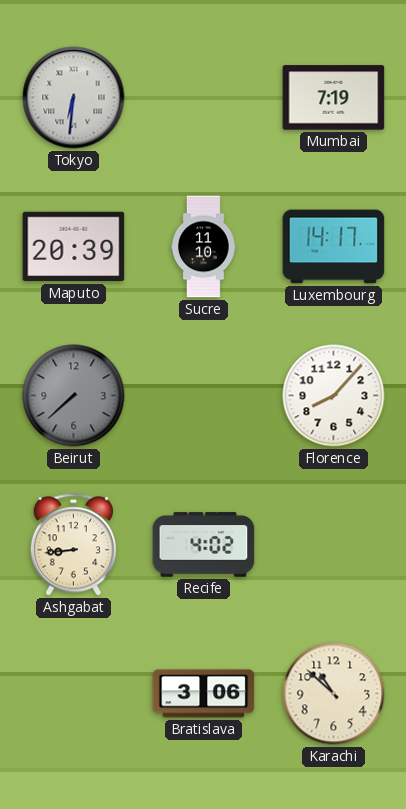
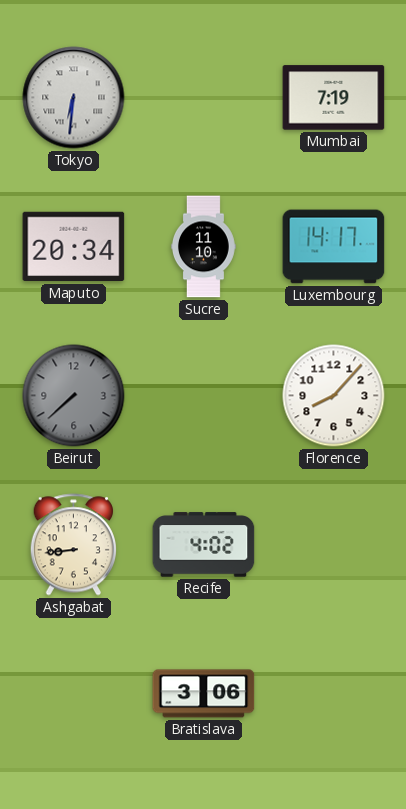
Maputo: 20:39 -> 20:34
Karachi: 10:52 -> none
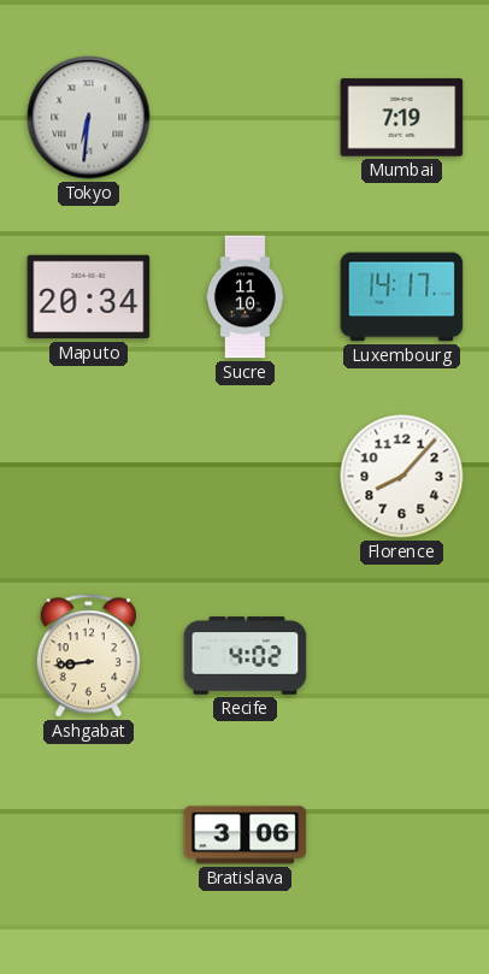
Beirut: 7:38 -> none
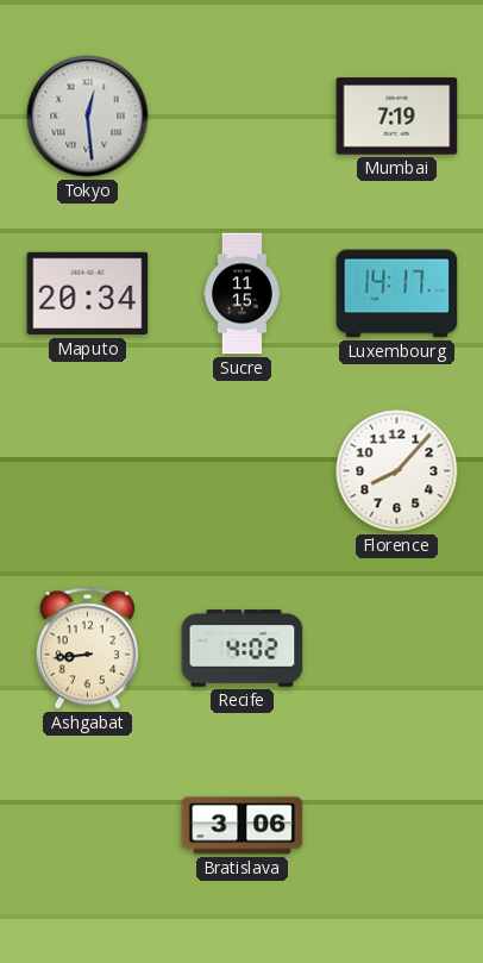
Tokyo: 6:31 -> 12:29
Sucre: 11:10 -> 11:15
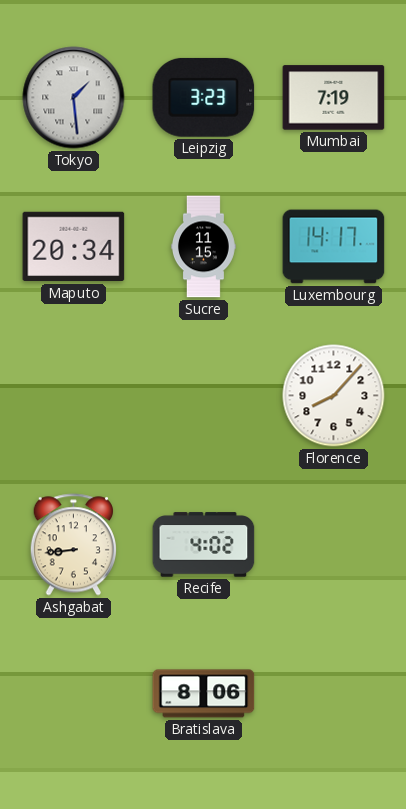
Tokyo: 12:29 -> 1:29
Leipzig: none -> 3:23
Bratislava: 3:06 -> 8:06
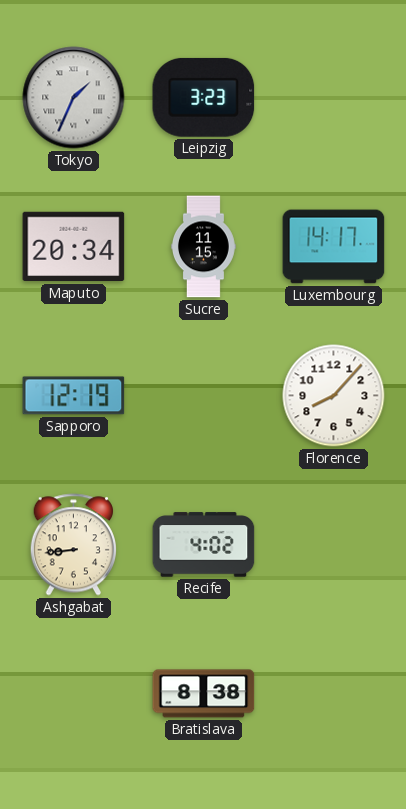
Tokyo: 1:29 -> 1:34
Mumbai: 7:19 -> none
Sapporo: none -> 12:19
Bratislava: 8:06 -> 8:38
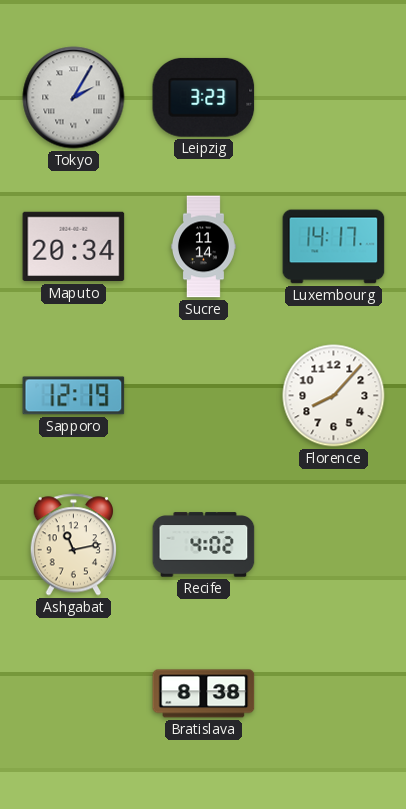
Tokyo: 1:34 -> 2:05
Sucre: 11:15 -> 11:14
Ashgabat: 8:44 -> 11:13
